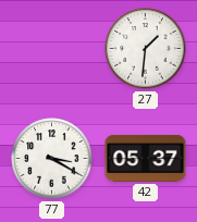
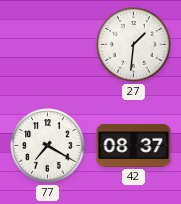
77: 3:20 -> 7:20
42: 05:37 -> 08:37
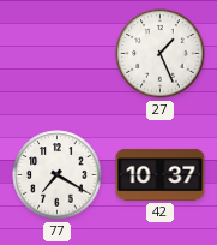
27: 1:31 -> 1:26
42: 08:37 -> 10:37
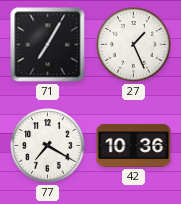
71: none -> 7:05
42: 10:37 -> 10:36
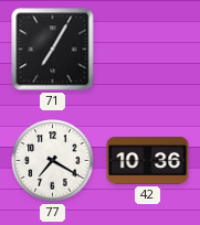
27: 1:26 -> none
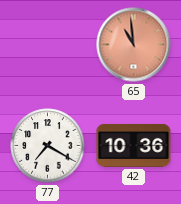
71: 7:05 -> none
65: none -> 10:59
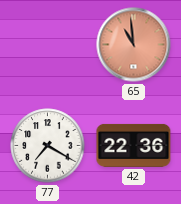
42: 10:36 -> 22:36
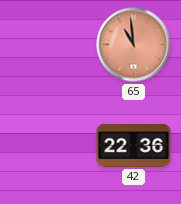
77: 7:20 -> none
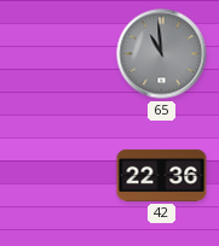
65 dial: salmon -> grey
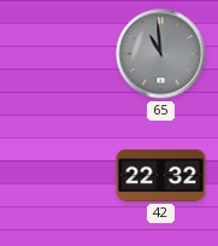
42: 22:36 -> 22:32
